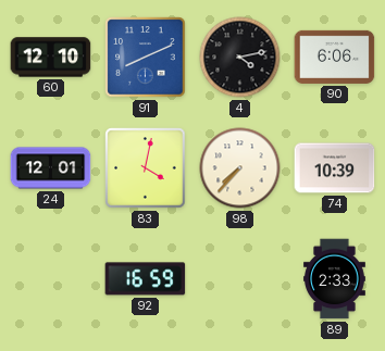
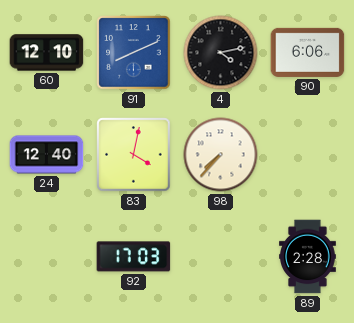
24: 12:01 -> 12:40
74: 10:39 -> none
92: 16:59 -> 17:03
89: 2:33 -> 2:28
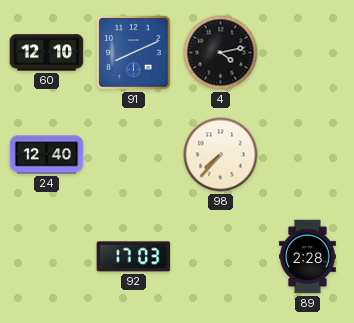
90: 6:06 -> none
83: 4:02 -> none
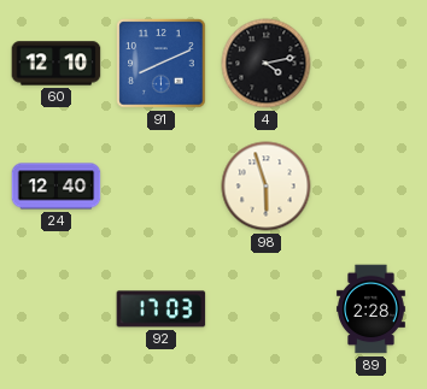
98: 7:37 -> 5:57
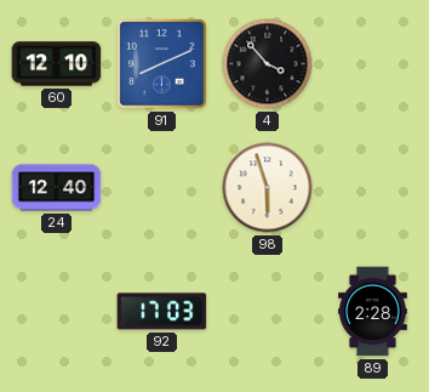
4: 4:13 -> 3:53
